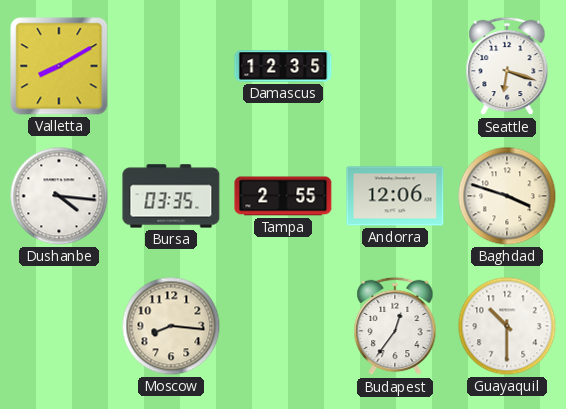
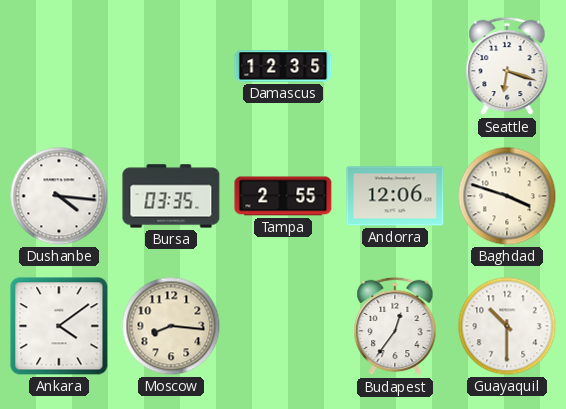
Valletta: 8:10 -> none
Ankara: none -> 4:09
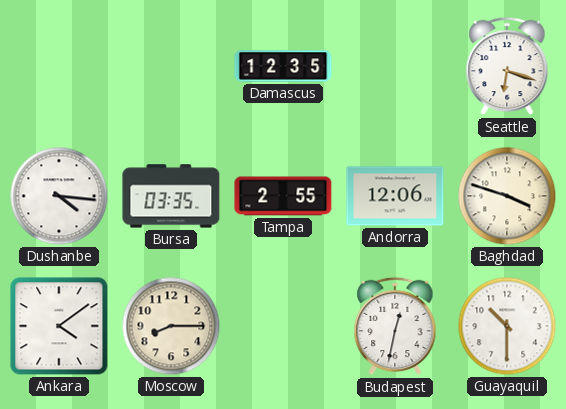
Moscow: 8:16 -> 8:15
Budapest: 12:36 -> 12:32
